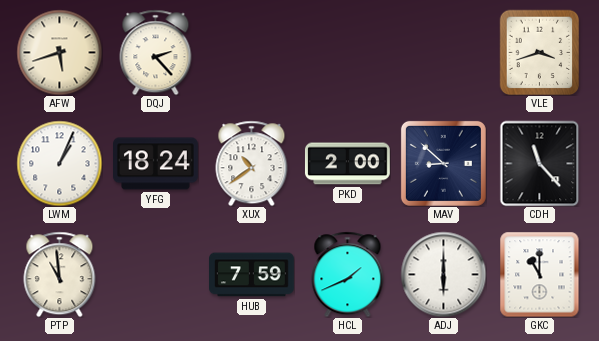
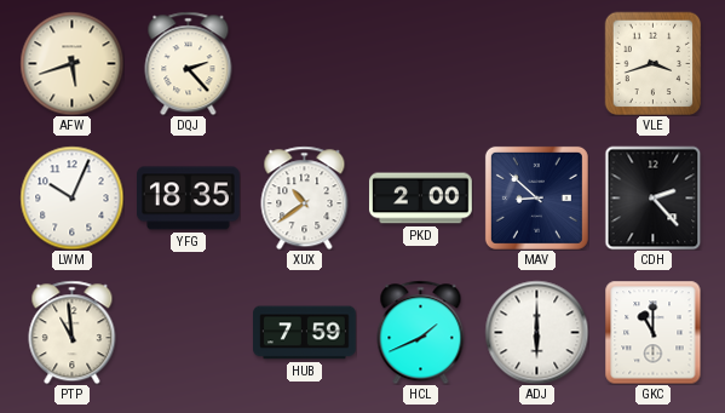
LWM: 1:04 -> 10:04
YFG: 18:24 -> 18:35
CDH: 11:23 -> 2:23
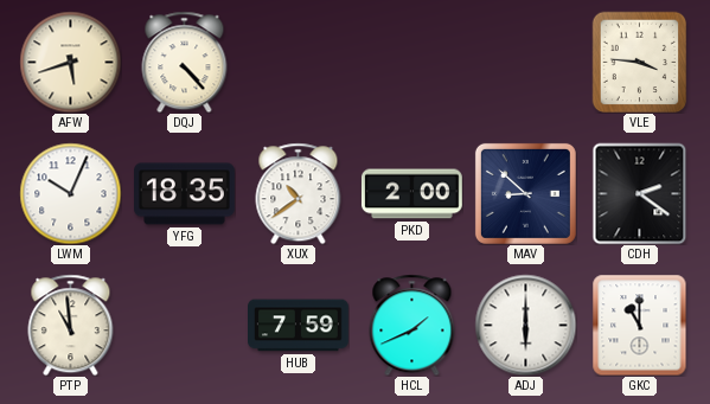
DQJ: 2:23 -> 4:23
VLE: 3:42 -> 3:46
CDH: 2:23 -> 2:21
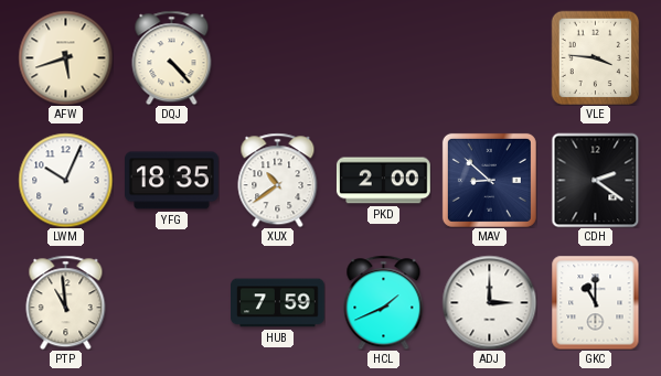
ADJ: 6:00 -> 3:00
